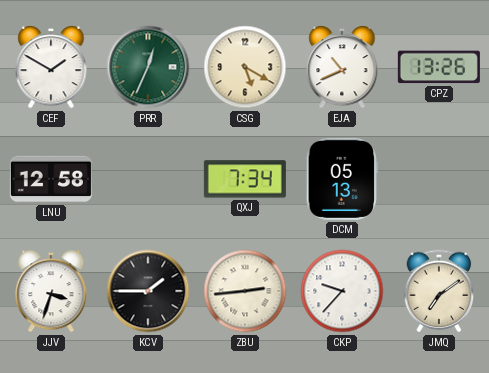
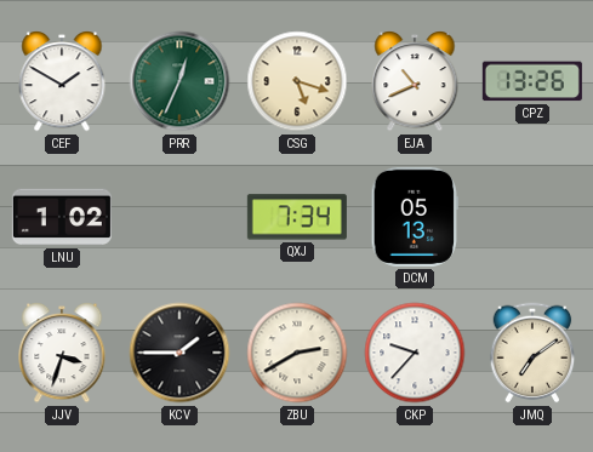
CSG: 5:20 -> 5:18
LNU: 12:58 -> 1:02
ZBU: 2:44 -> 2:40
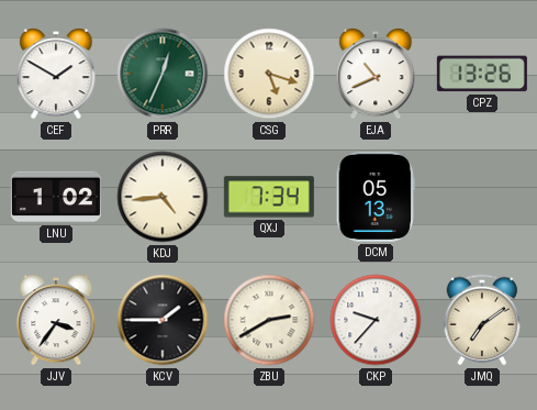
KDJ: none -> 4:44
JJV: 3:33 -> 3:36
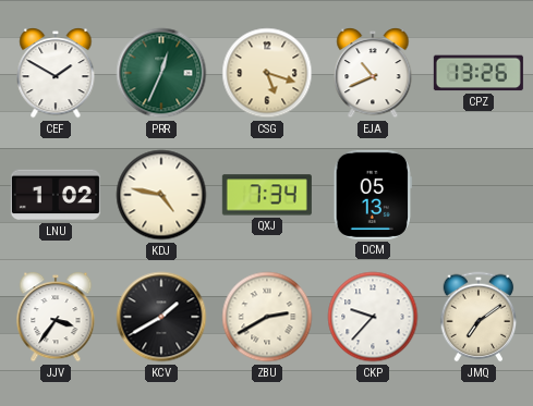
KDJ: 4:44 -> 4:47
KCV: 1:45 -> 1:40
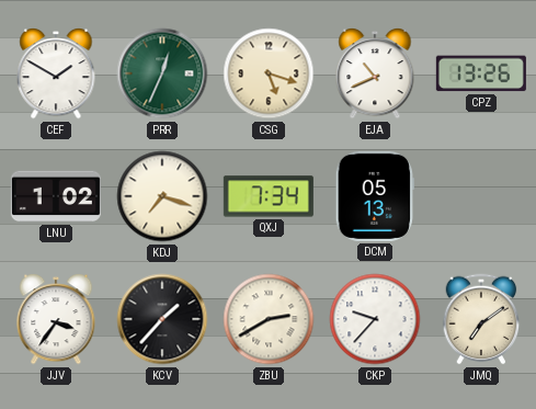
KDJ: 4:47 -> 7:18
KCV: 1:40 -> 1:37
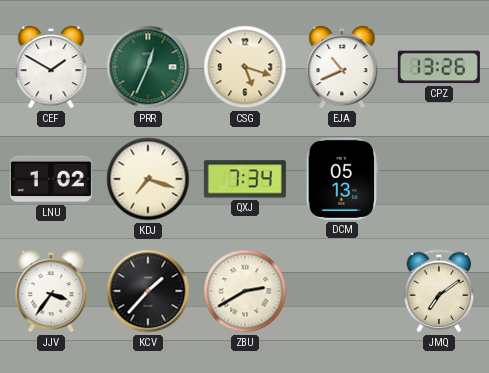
CKP: 9:37 -> none
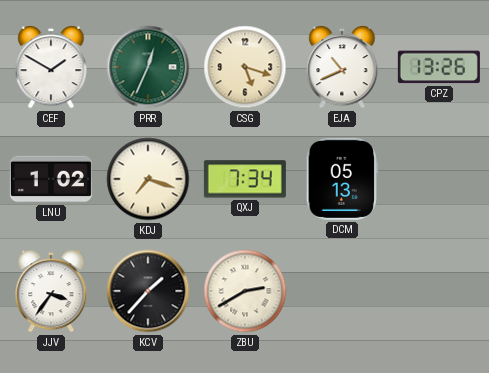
JMQ: 7:09 -> none
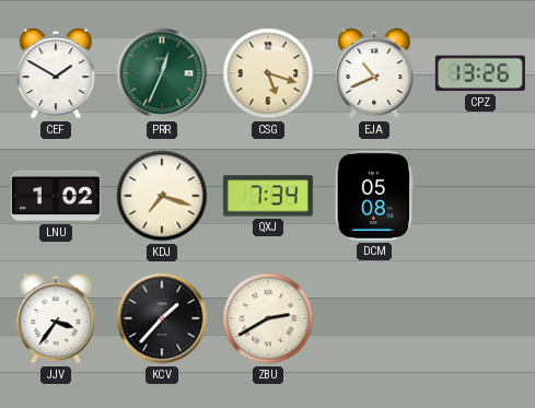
DCM: 05:13 -> 05:08
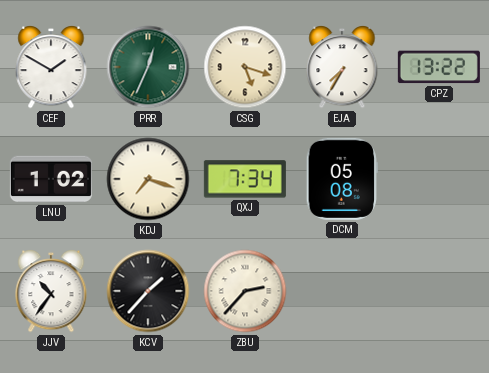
EJA: 10:41 -> 7:35
CPZ: 13:26 -> 13:22
JJV: 3:36 -> 10:36
ZBU: 2:40 -> 2:37
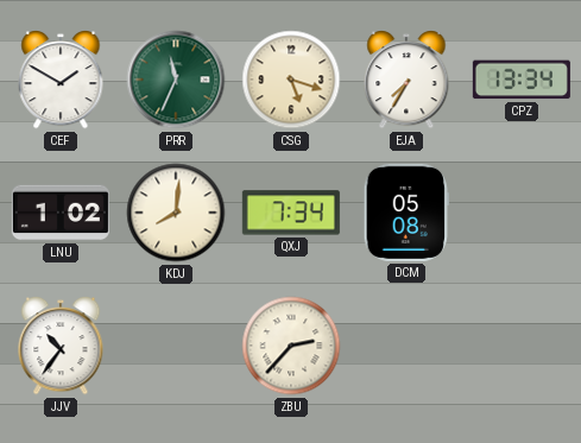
PRR: 12:34 -> 11:34
CPZ: 13:22 -> 13:34
KDJ: 7:18 -> 8:01
KCV: 1:37 -> none
